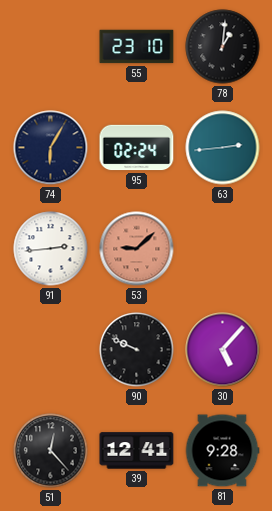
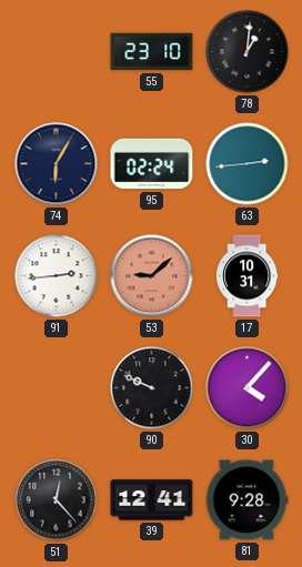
17: none -> 10:31
30: 5:07 -> 4:07
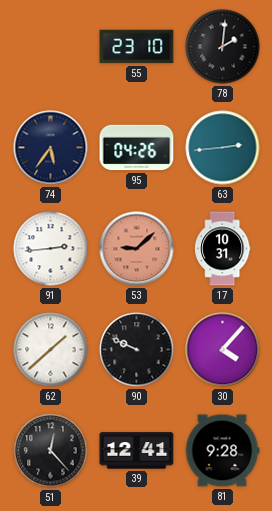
78: 1:01 -> 2:01
74: 6:05 -> 5:36
95: 02:24 -> 04:26
62: none -> 1:38
